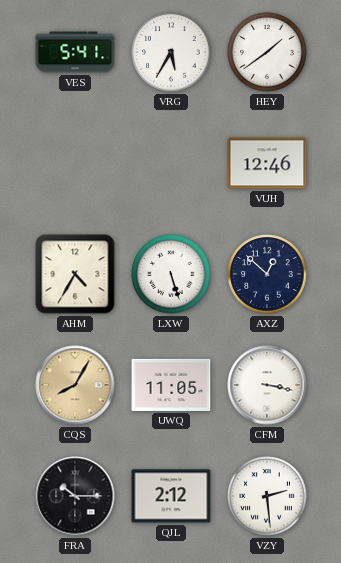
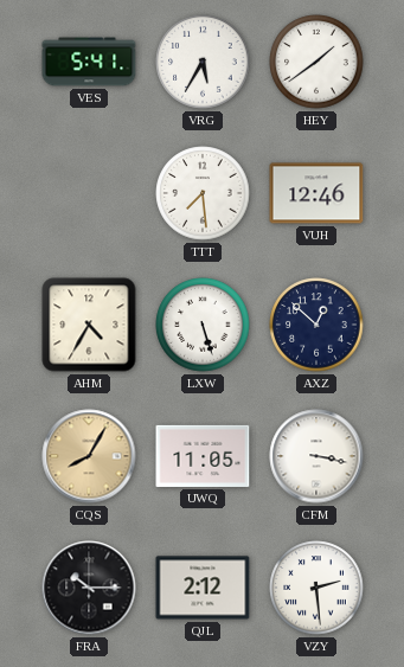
TTT: none -> 7:29
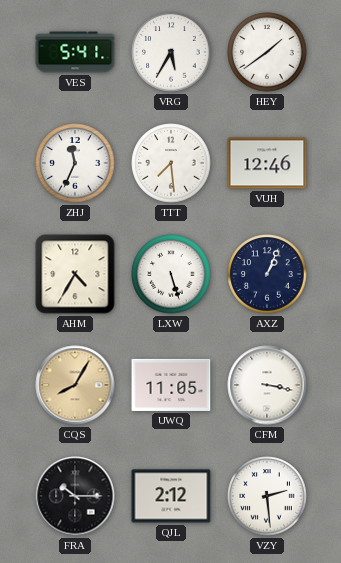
ZHJ: none -> 11:34
AXZ: 12:52 -> 1:04
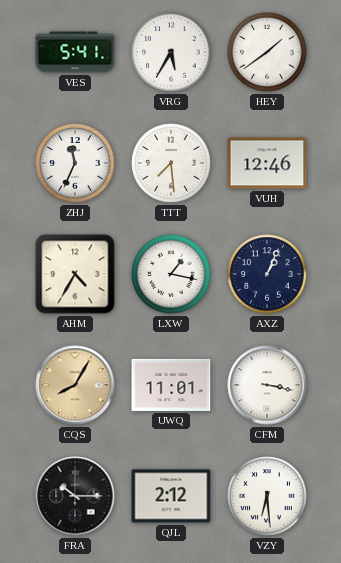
LXW: 5:27 -> 1:17
UWQ: 11:05 -> 11:01
VZY: 2:29 -> 6:29
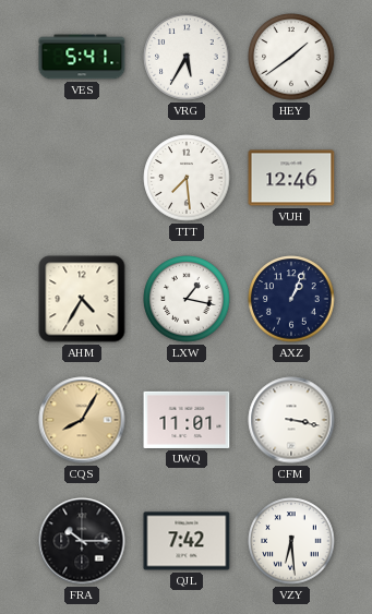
ZHJ: 11:34 -> none
QJL: 2:12 -> 7:42
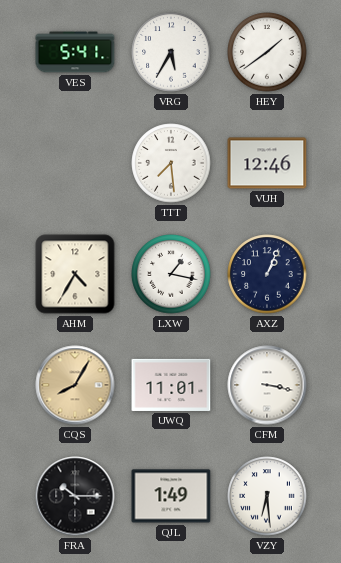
QJL: 7:42 -> 1:49
